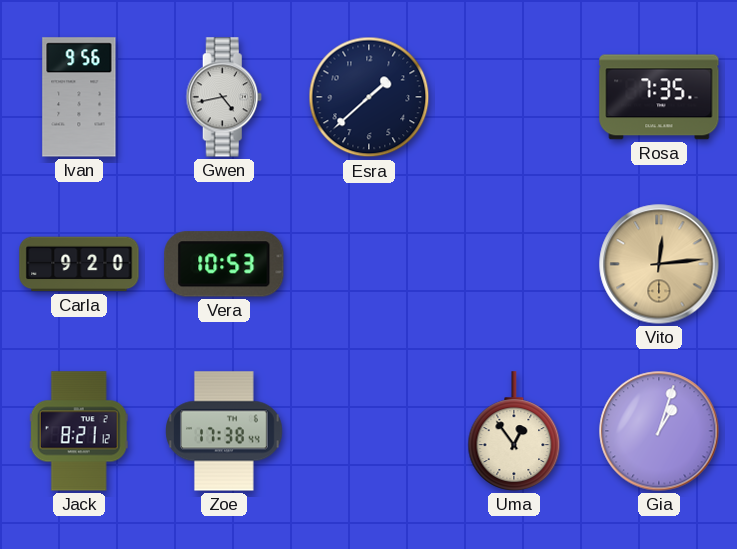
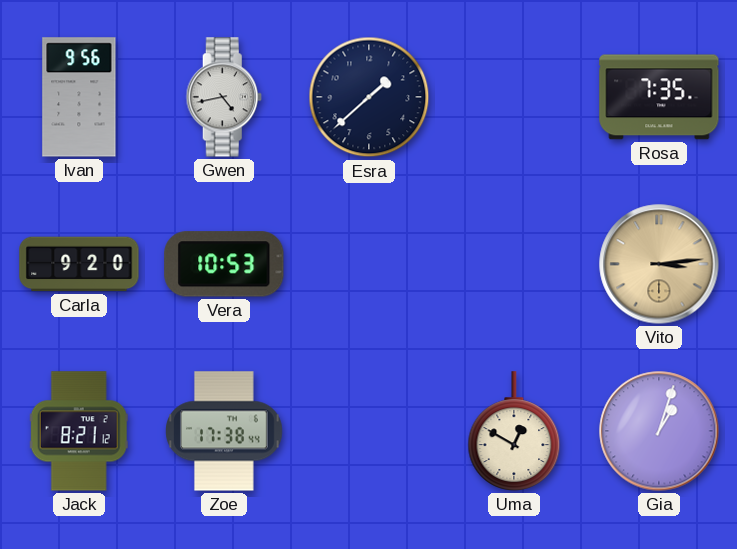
Vito: 12:14 -> 3:14
Uma: 12:54 -> 12:50
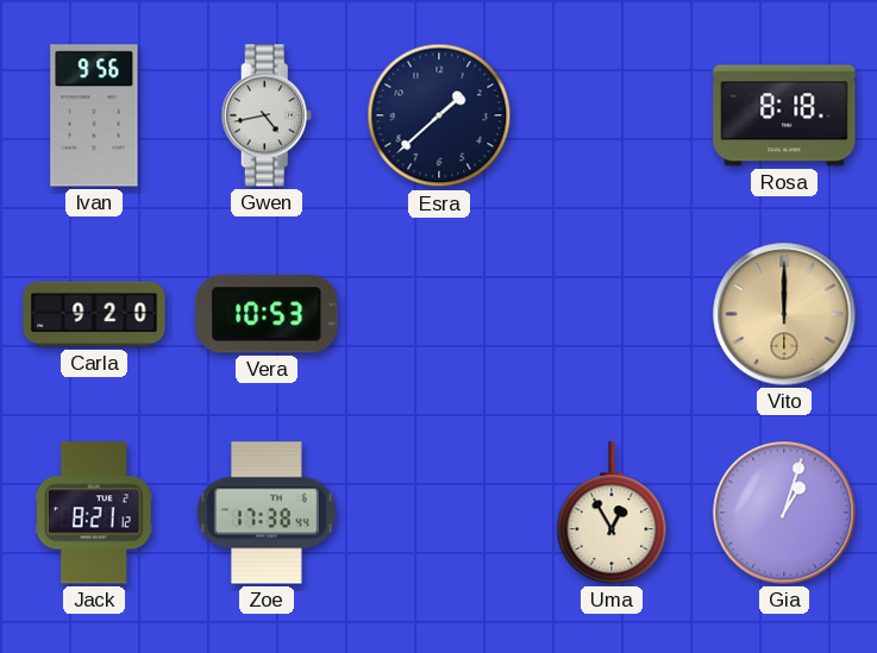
Rosa: 7:35 -> 8:18
Vito: 3:14 -> 12:00
Uma: 12:50 -> 12:55
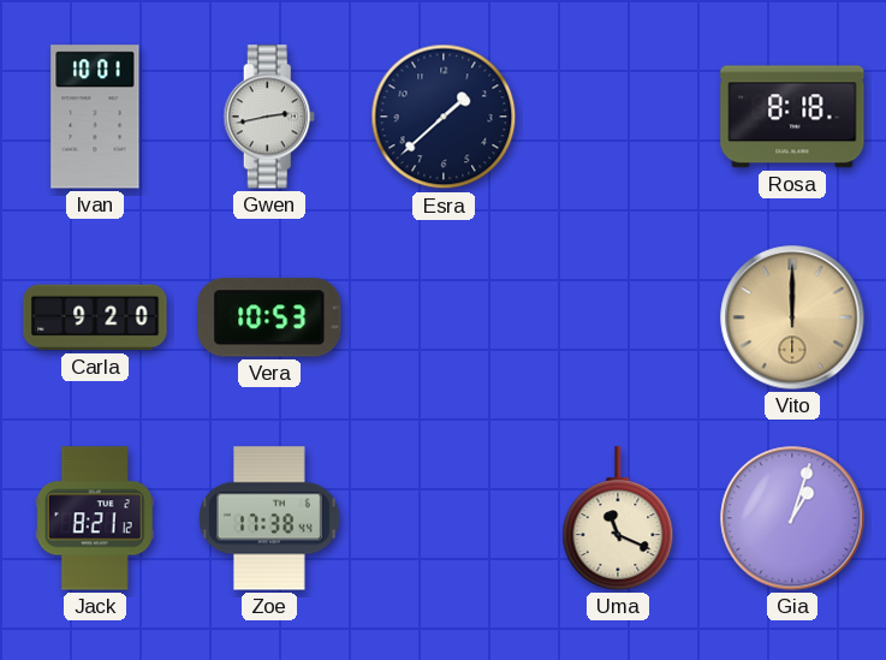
Ivan: 9:56 -> 10:01
Gwen: 4:43 -> 2:43
Uma: 12:55 -> 11:19
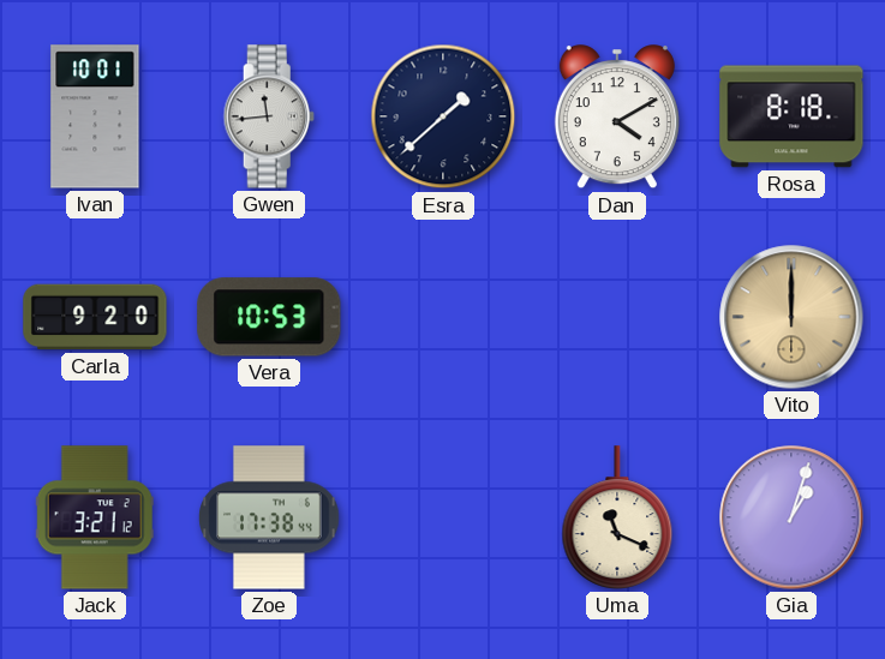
Gwen: 2:43 -> 11:44
Dan: none -> 4:10
Jack: 8:21 -> 3:21
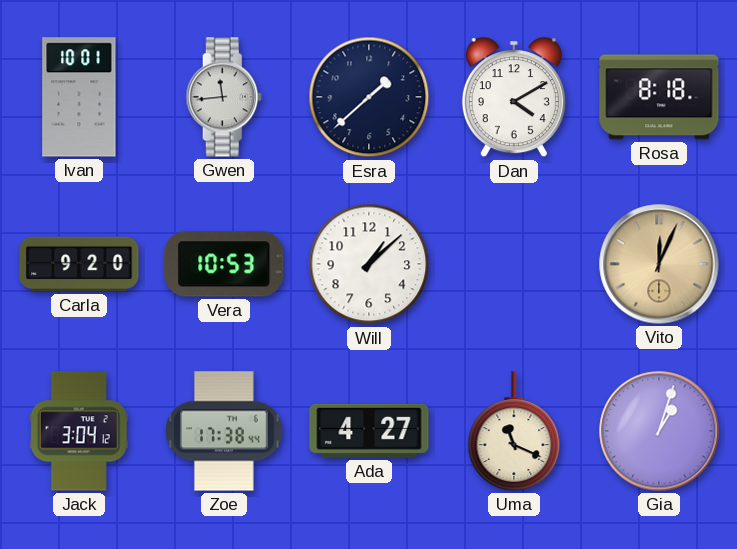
Will: none -> 1:08
Vito: 12:00 -> 12:04
Jack: 3:21 -> 3:04
Ada: none -> 4:27
